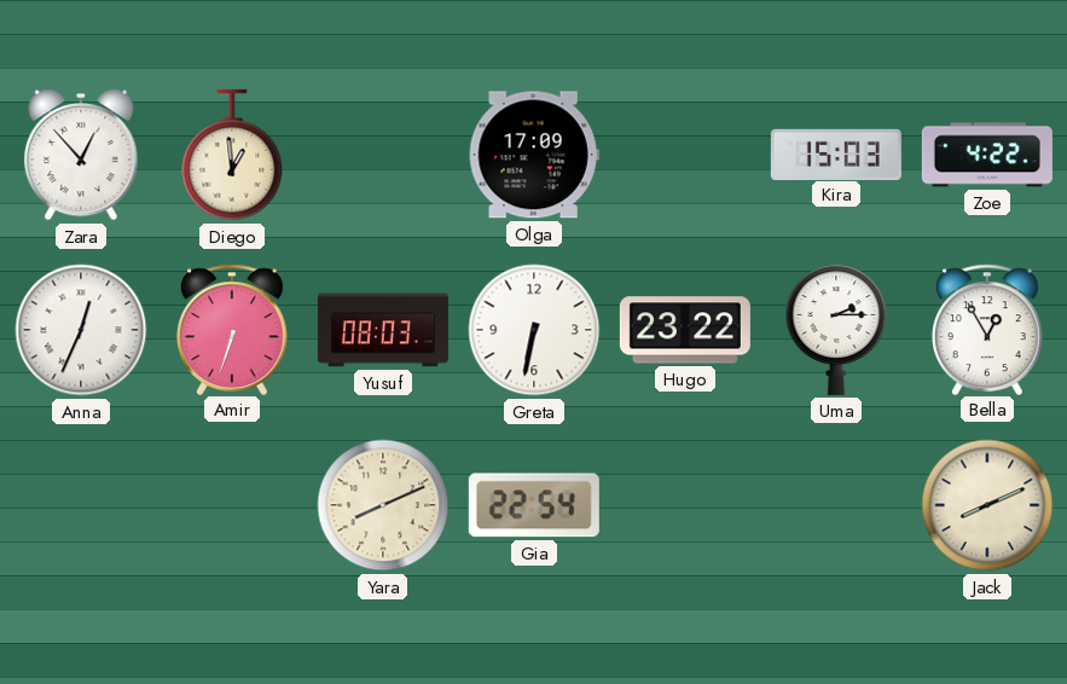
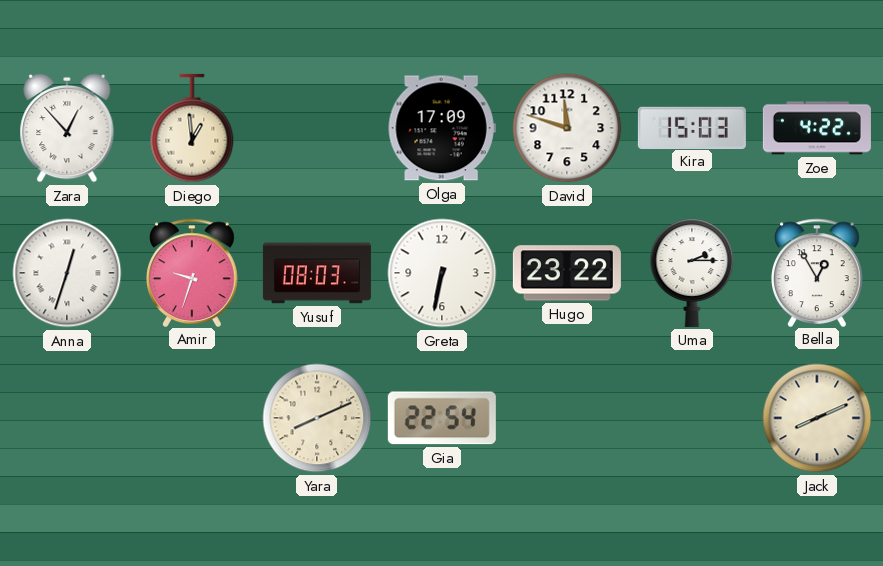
David: none -> 11:48
Anna: 12:34 -> 12:33
Amir: 6:33 -> 9:33
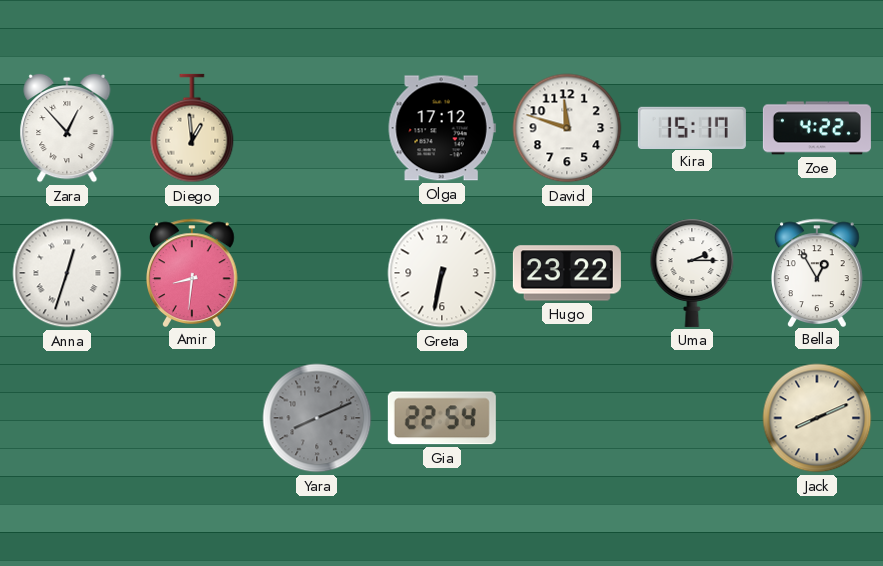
Olga: 17:09 -> 17:12
Kira: 15:03 -> 15:17
Amir: 9:33 -> 8:31
Yusuf: 08:03 -> none
Yara dial: cream -> grey
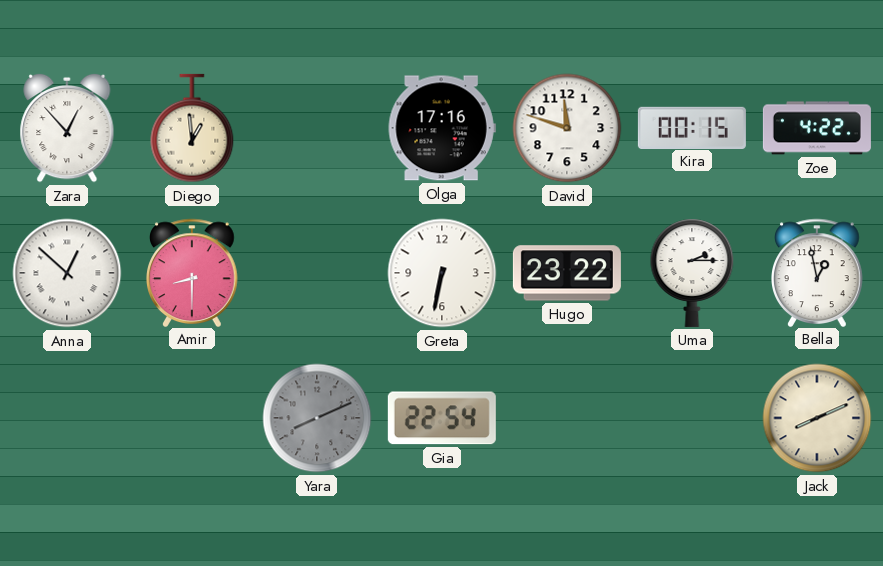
Olga: 17:12 -> 17:16
Kira: 15:17 -> 00:15
Anna: 12:33 -> 12:52
Amir: 8:31 -> 8:30
Bella: 12:55 -> 12:58
